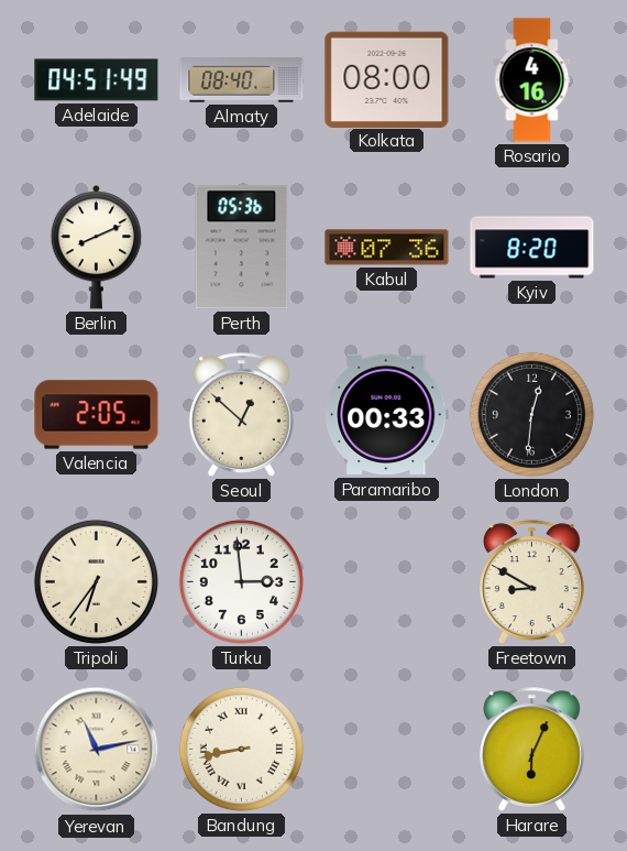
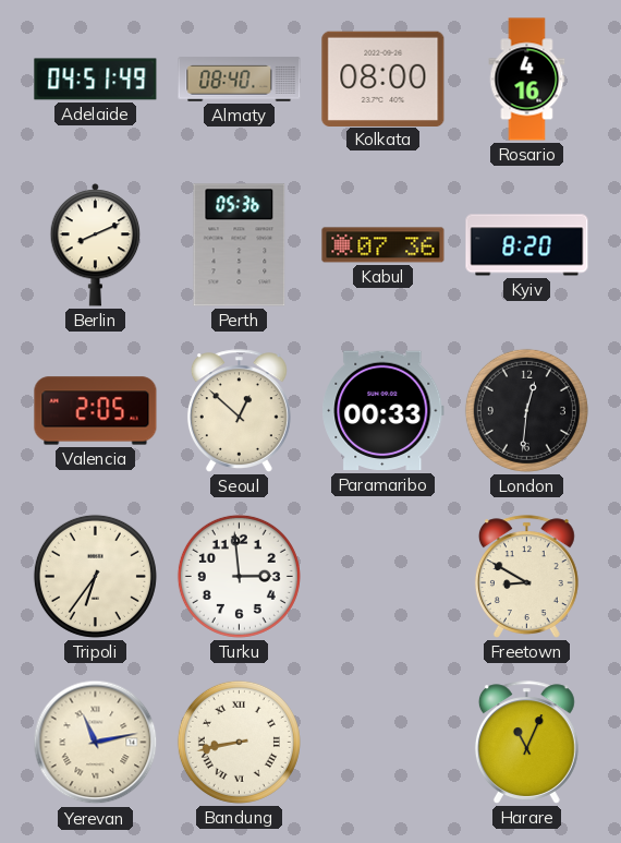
Harare: 6:04 -> 11:04
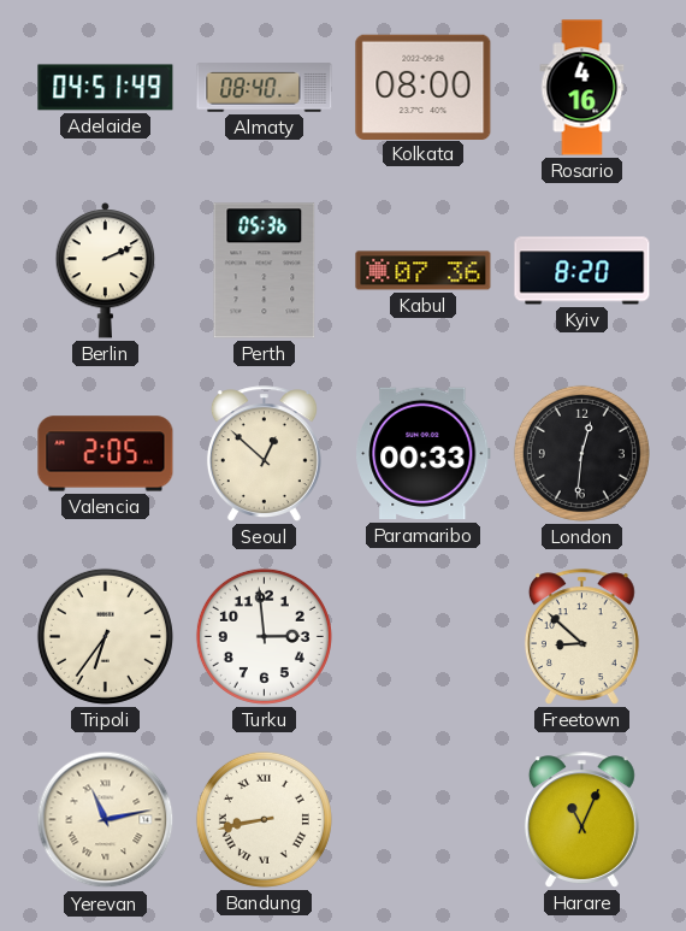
Berlin: 8:11 -> 2:11
Freetown: 8:50 -> 8:52
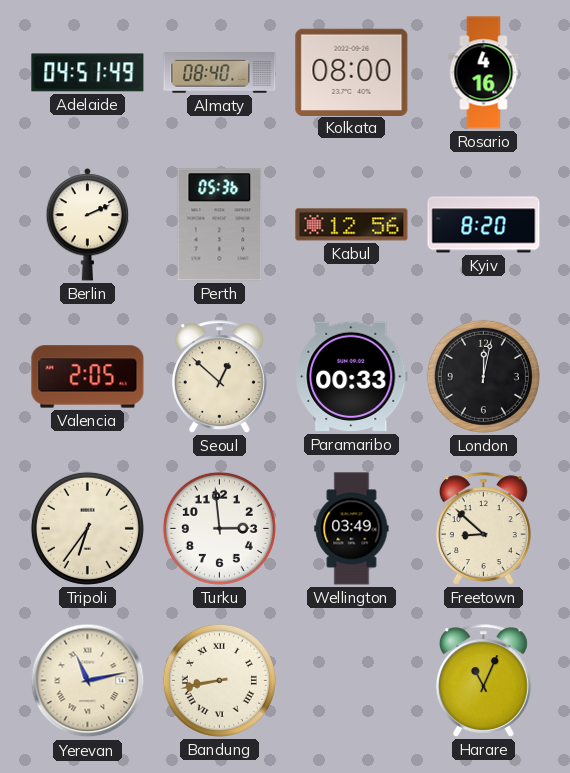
Kabul: 07:36 -> 12:56
London: 12:31 -> 12:02
Wellington: none -> 03:49
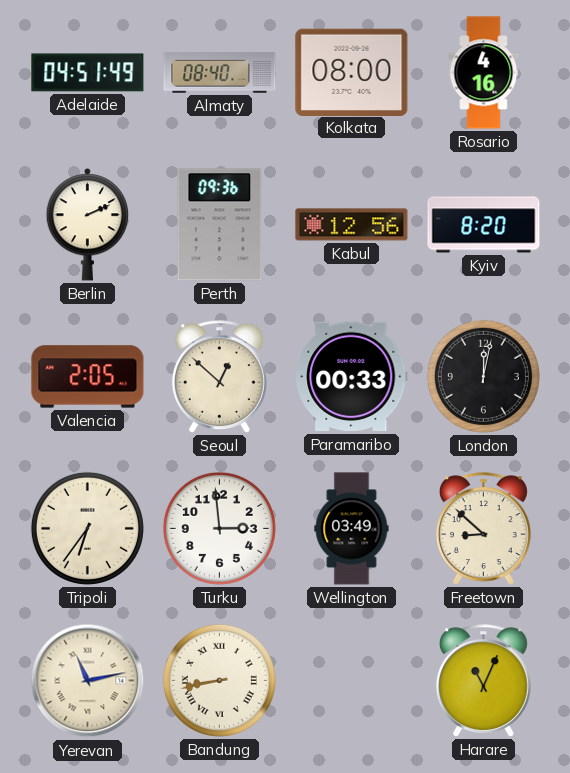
Perth: 05:36 -> 09:36
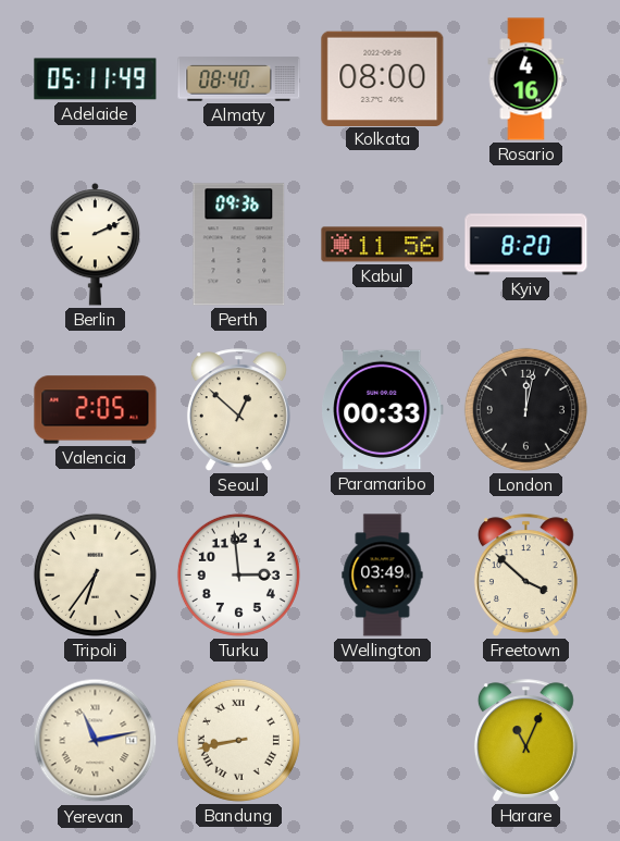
Adelaide: 04:51 -> 05:11
Kabul: 12:56 -> 11:56
Freetown: 8:52 -> 3:52
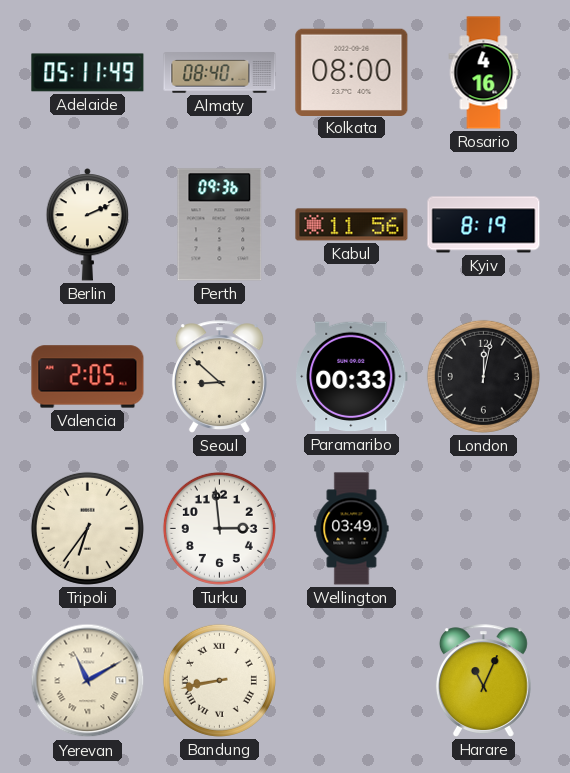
Kyiv: 8:20 -> 8:19
Seoul: 12:52 -> 8:52
Freetown: 3:52 -> none
Yerevan: 11:13 -> 11:10
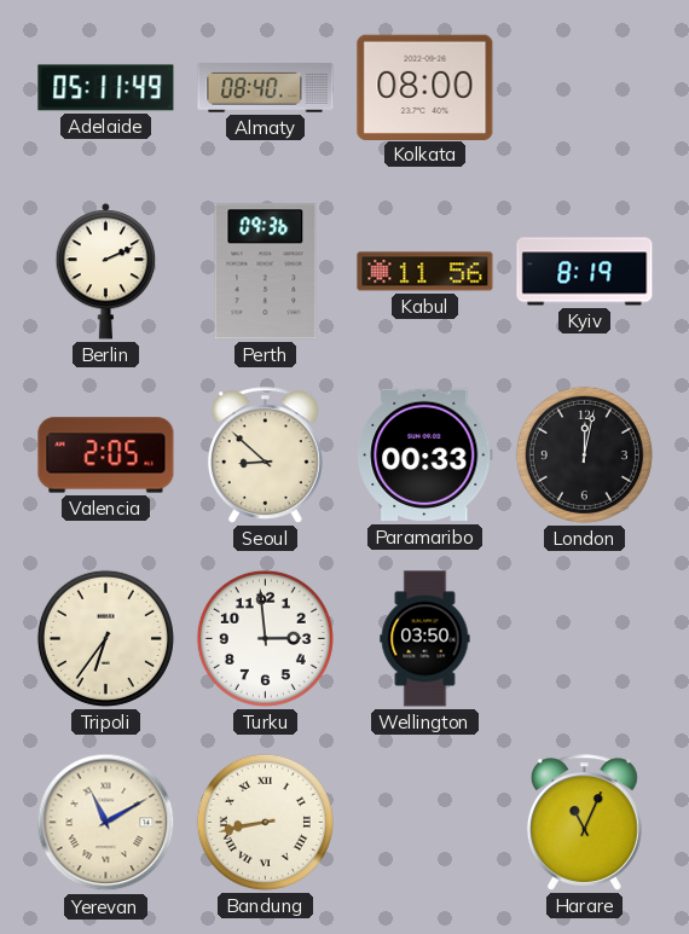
Rosario: 4:16 -> none
Wellington: 03:49 -> 03:50
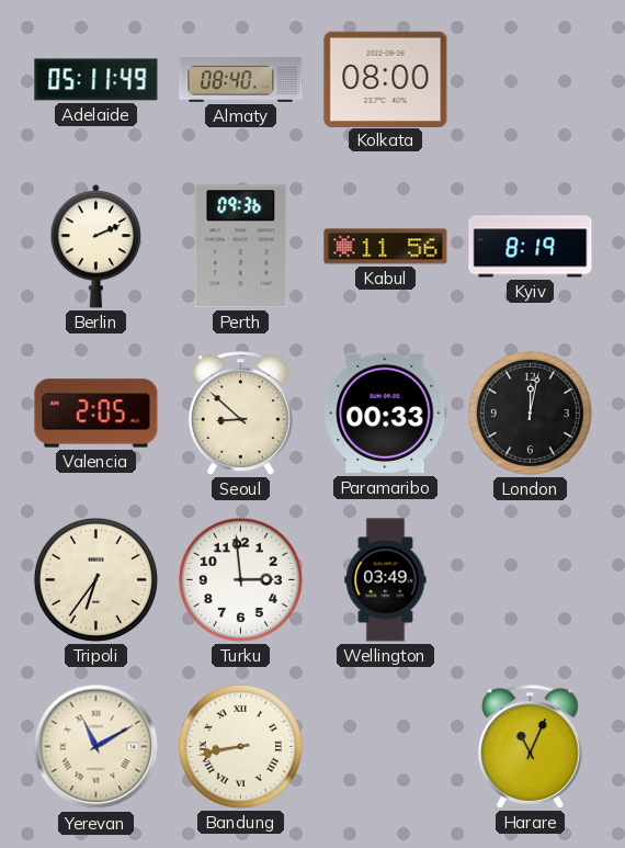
Wellington: 03:50 -> 03:49
